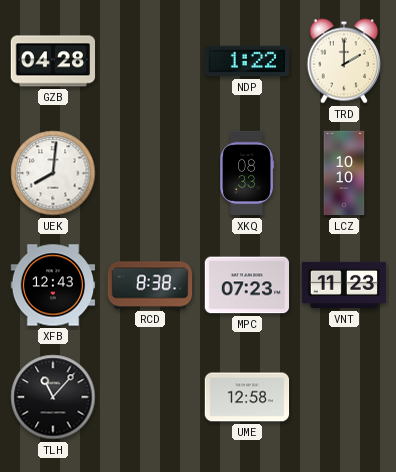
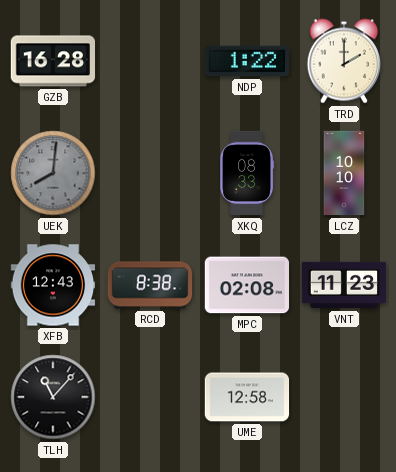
GZB: 04:28 -> 16:28
UEK dial: white -> grey
MPC: 07:23 -> 02:08
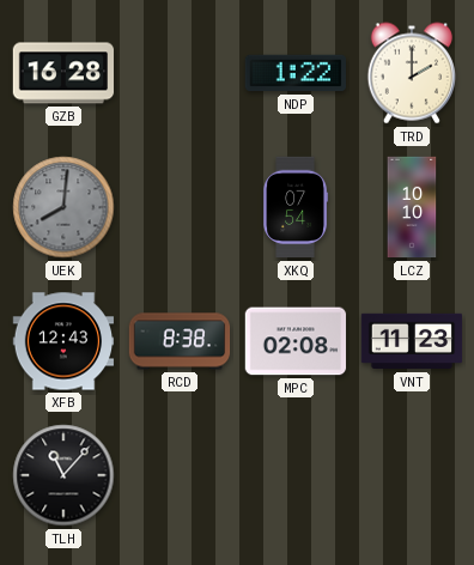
XKQ: 08:33 -> 07:54
UME: 12:58 -> none
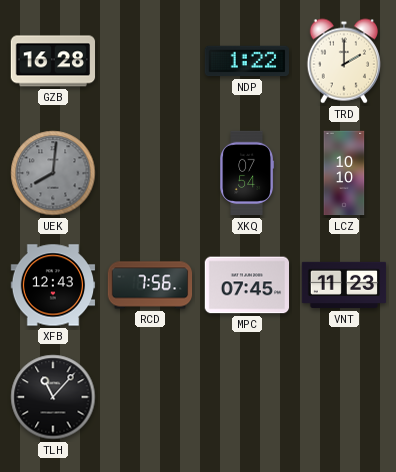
RCD: 8:38 -> 7:56
MPC: 02:08 -> 07:45
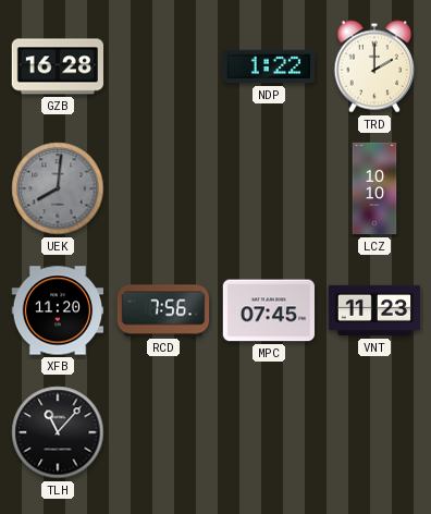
XKQ: 07:54 -> none
XFB: 12:43 -> 11:20
